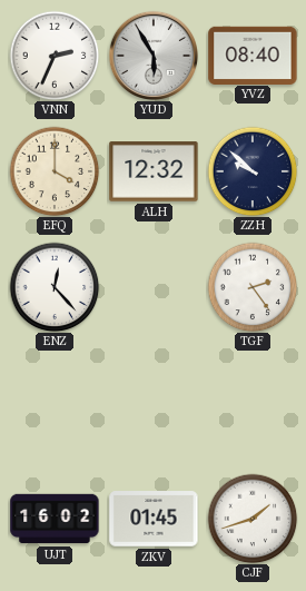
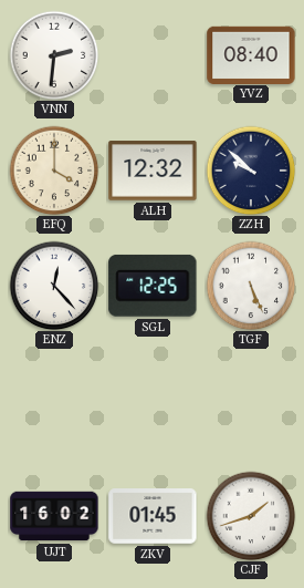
VNN: 2:34 -> 2:31
YUD: 5:55 -> none
SGL: none -> 12:25
TGF: 2:24 -> 5:26
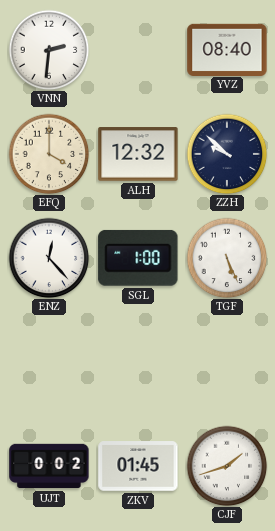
SGL: 12:25 -> 1:00
UJT: 16:02 -> 0:02
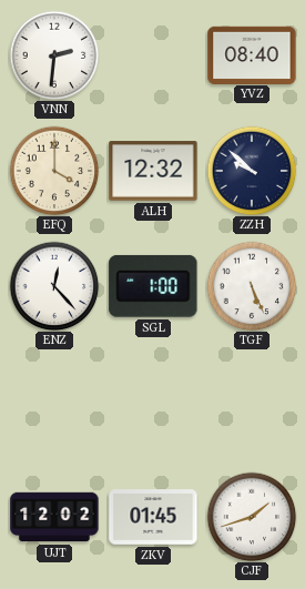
UJT: 0:02 -> 12:02
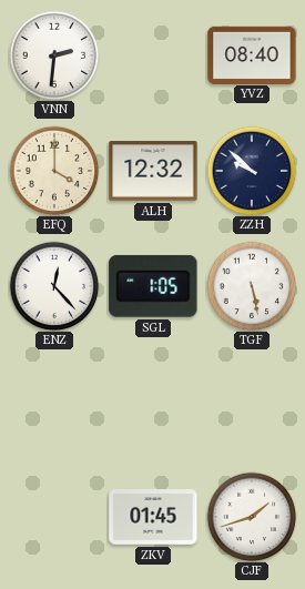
SGL: 1:00 -> 1:05
TGF: 5:26 -> 5:28
UJT: 12:02 -> none
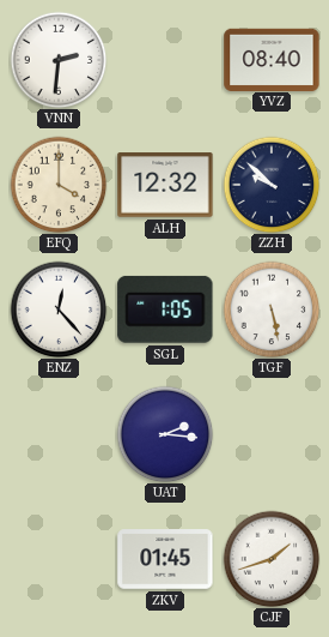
UAT: none -> 2:16
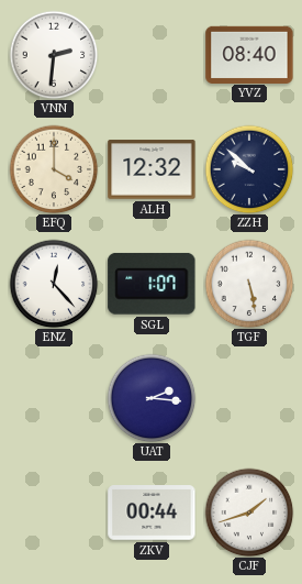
SGL: 1:05 -> 1:07
ZKV: 01:45 -> 00:44
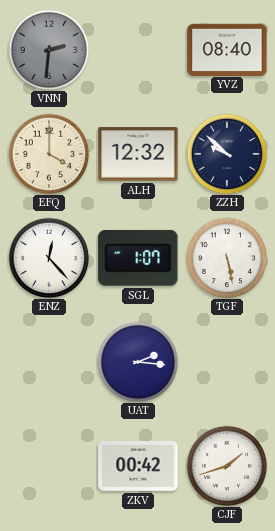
VNN dial: white -> grey
ZKV: 00:44 -> 00:42
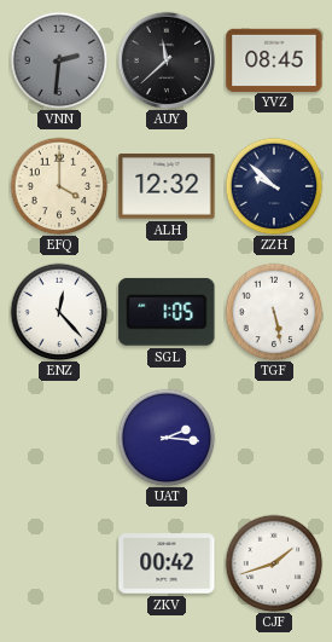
AUY: none -> 11:38
YVZ: 08:40 -> 08:45
SGL: 1:07 -> 1:05
